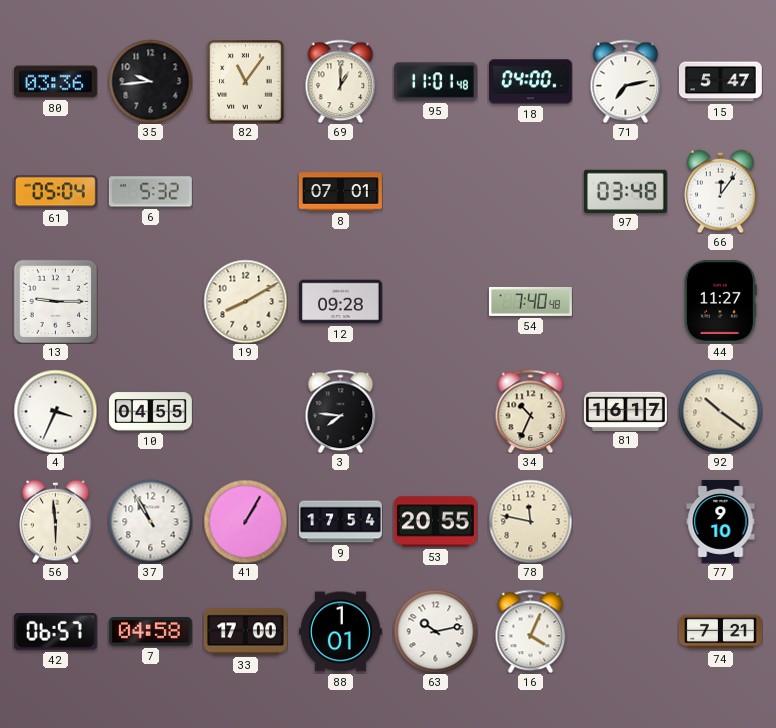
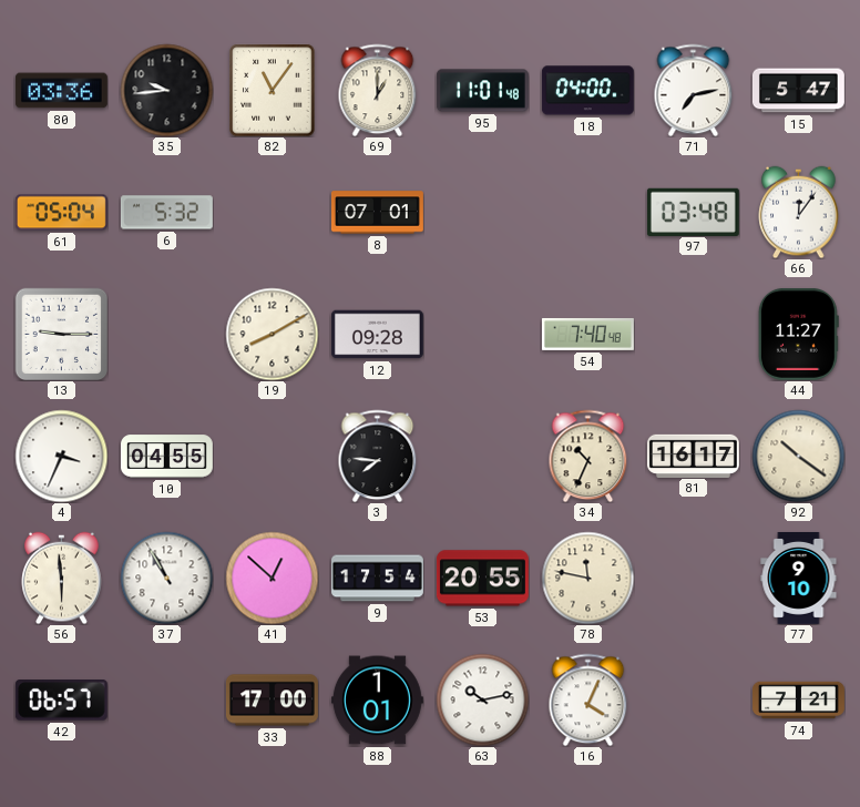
41: 1:05 -> 12:52
7: 04:58 -> none
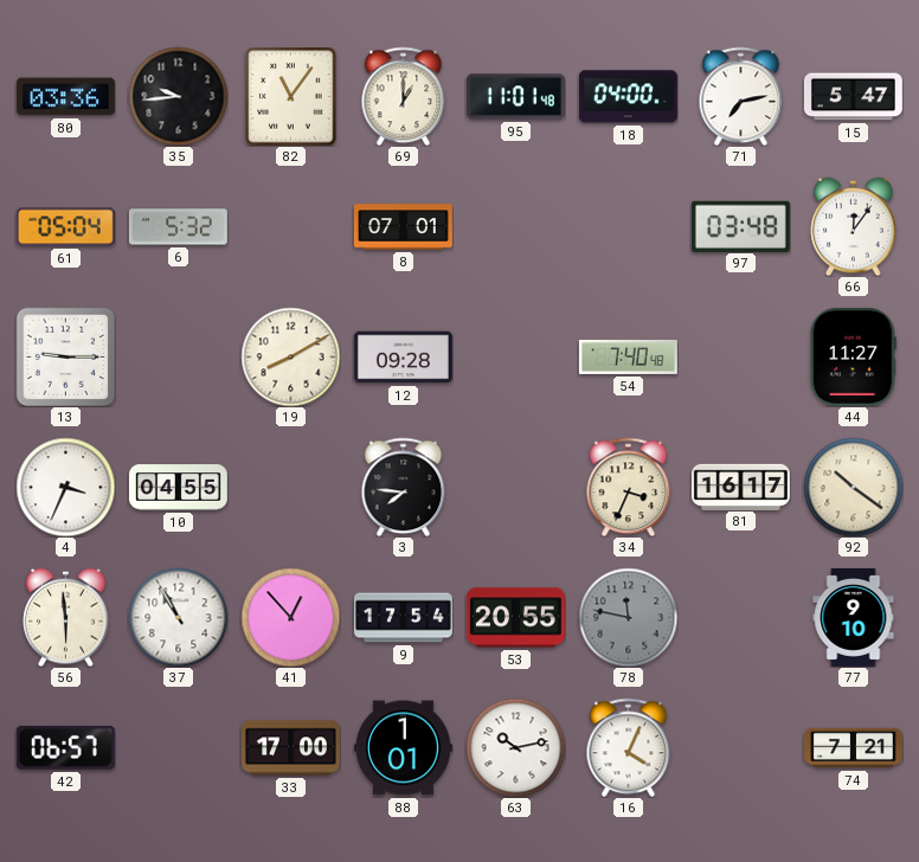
34: 10:34 -> 3:34
41: 12:52 -> 12:53
78 dial: cream -> grey
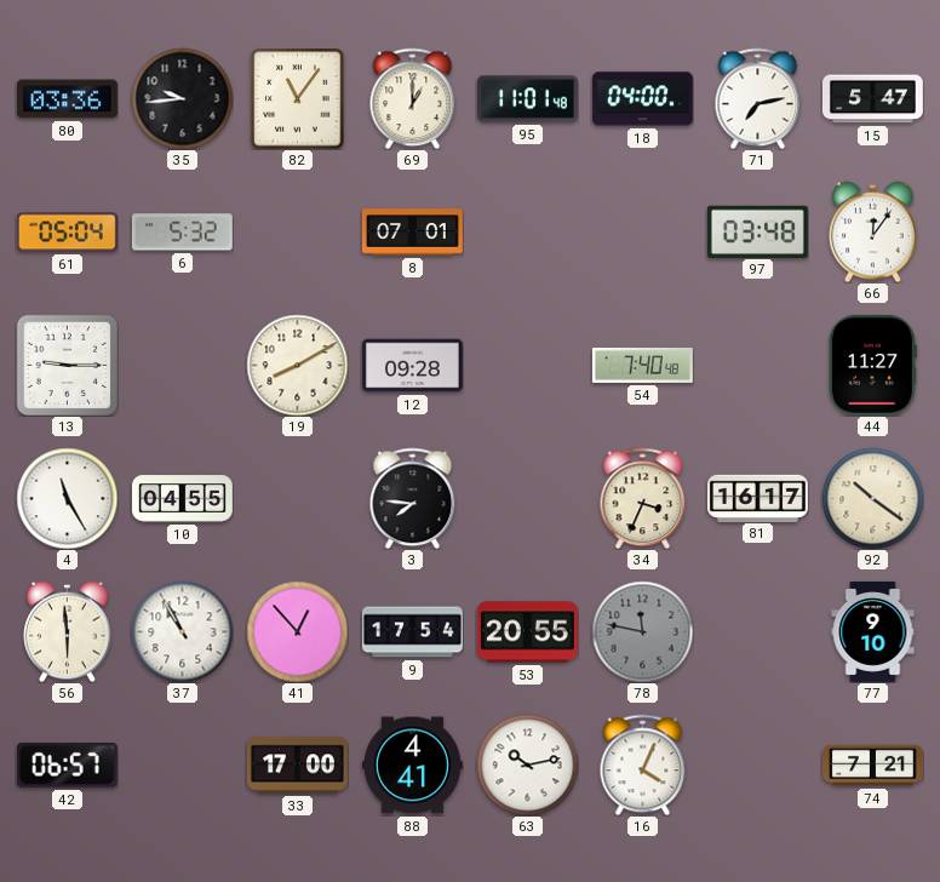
4: 3:34 -> 11:25
88: 1:01 -> 4:41
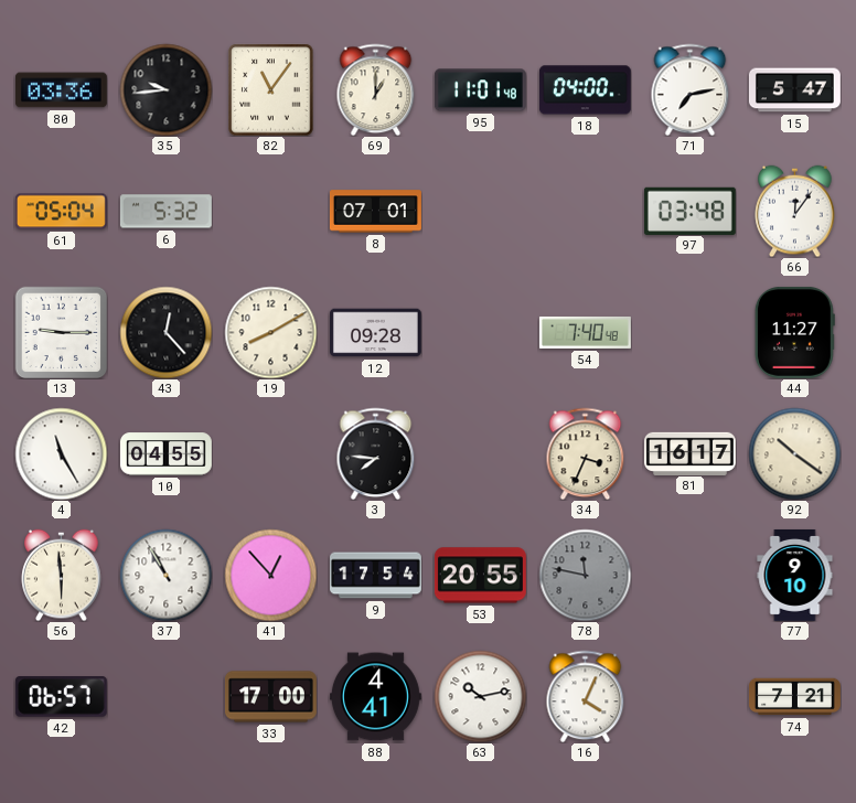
43: none -> 12:23
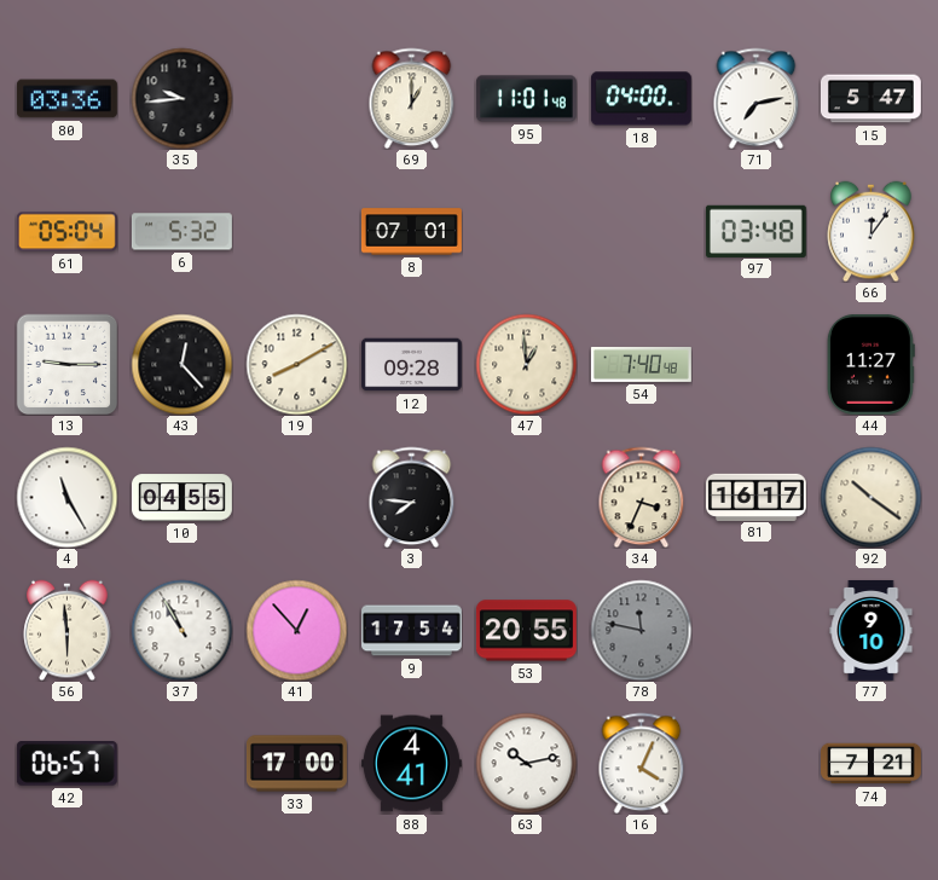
82: 11:06 -> none
47: none -> 12:59
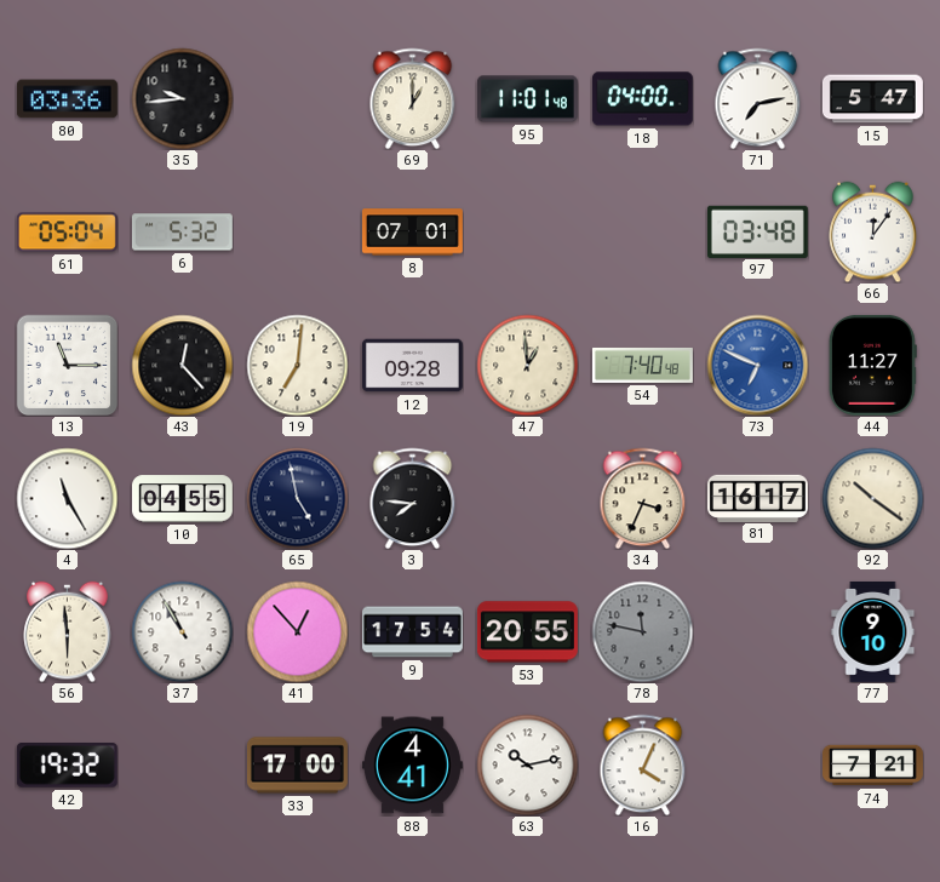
13: 9:15 -> 11:15
19: 8:10 -> 7:01
73: none -> 6:49
65: none -> 4:58
42: 06:57 -> 19:32
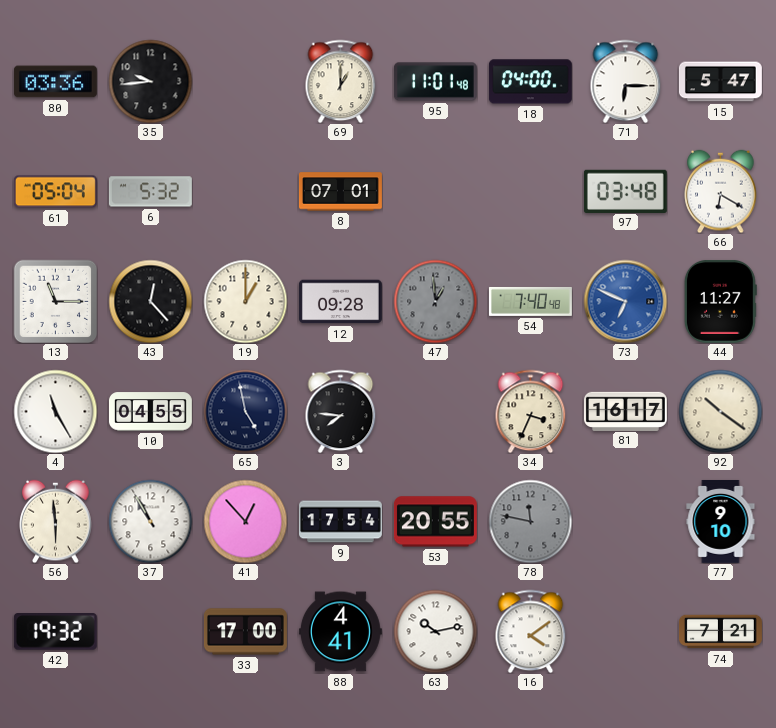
71: 7:13 -> 6:15
66: 12:06 -> 6:20
19: 7:01 -> 1:00
47 dial: cream -> grey
16: 4:04 -> 4:09
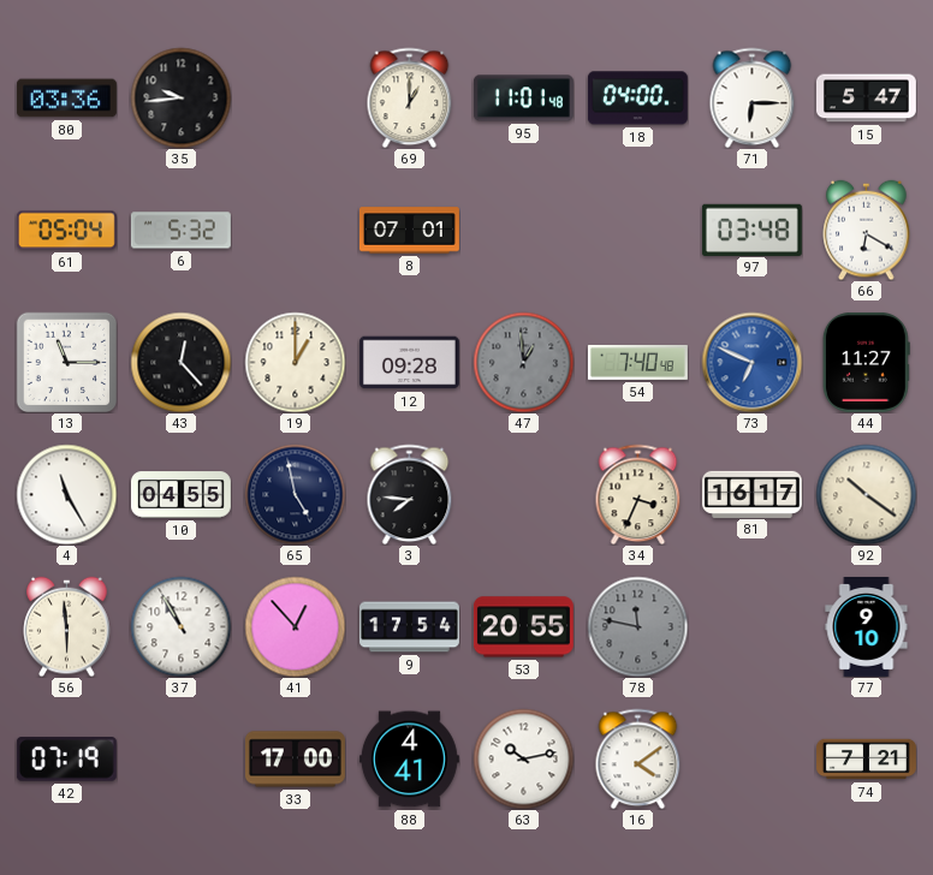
42: 19:32 -> 07:19
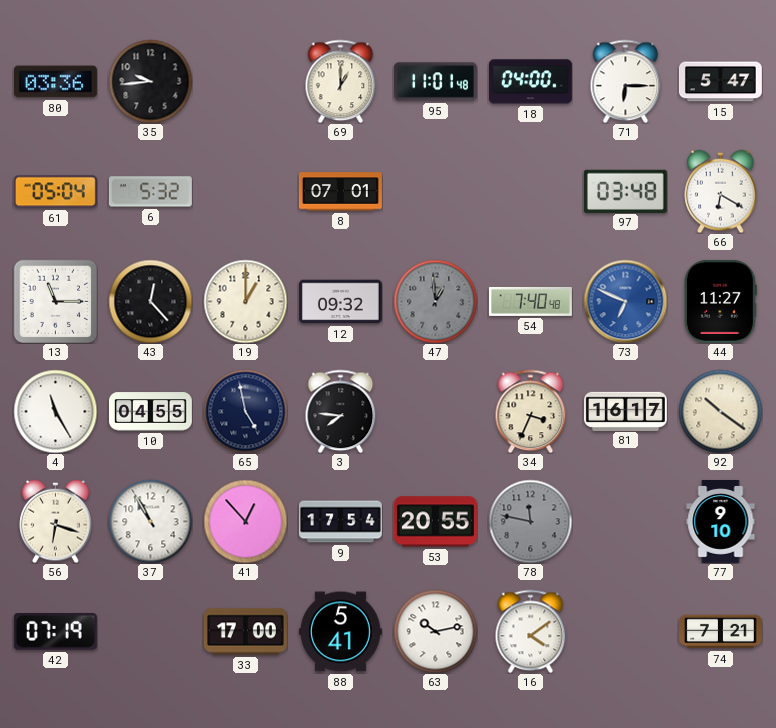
12: 09:28 -> 09:32
56: 5:59 -> 6:18
88: 4:41 -> 5:41
